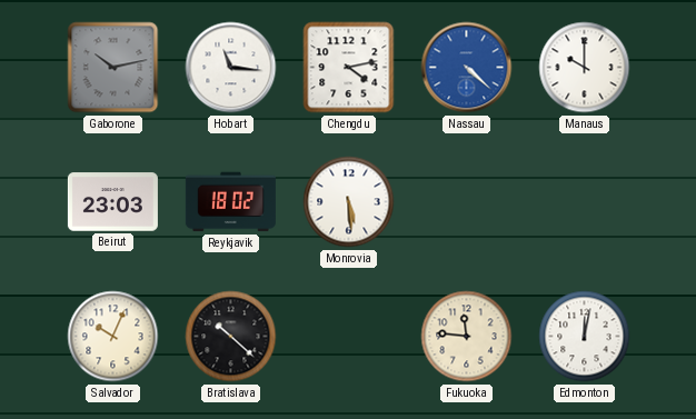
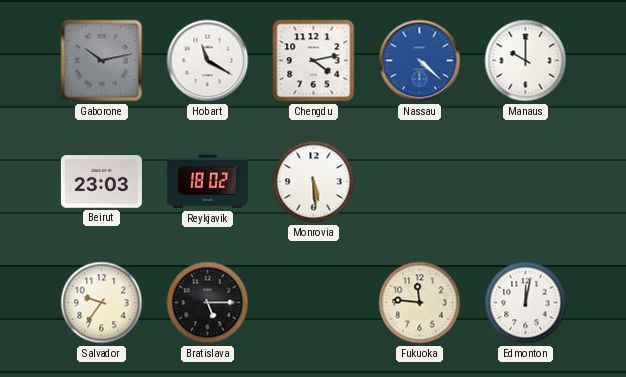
Hobart: 11:16 -> 11:20
Salvador: 10:04 -> 9:36
Bratislava: 10:22 -> 5:15
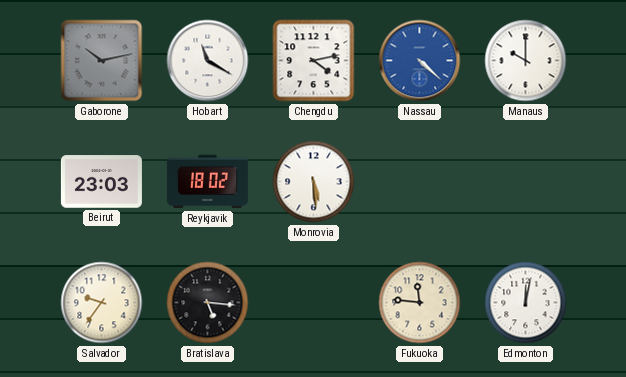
Bratislava: 5:15 -> 5:16
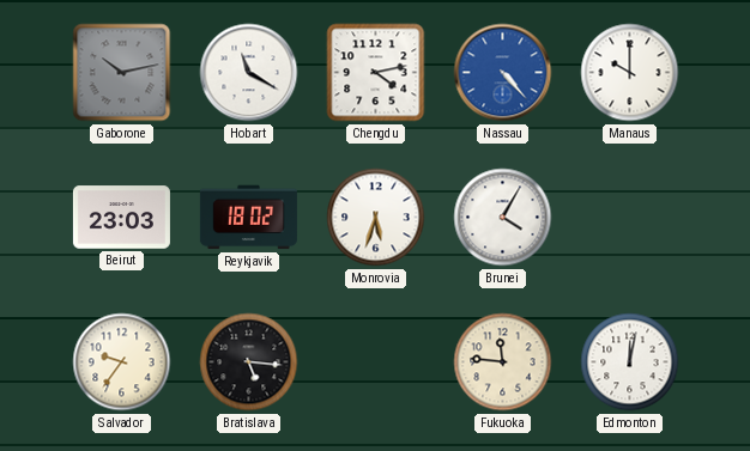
Nassau: 4:22 -> 4:23
Monrovia: 5:29 -> 5:33
Brunei: none -> 4:05
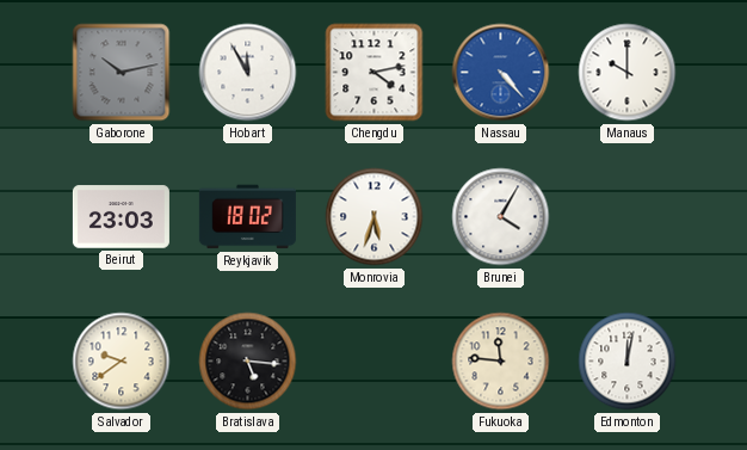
Hobart: 11:20 -> 11:55
Salvador: 9:36 -> 9:39
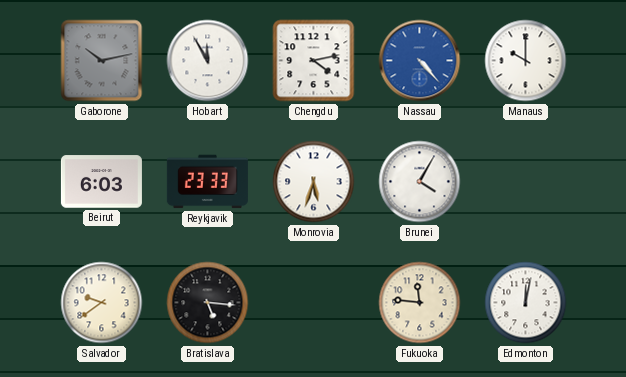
Beirut: 23:03 -> 6:03
Reykjavik: 18:02 -> 23:33
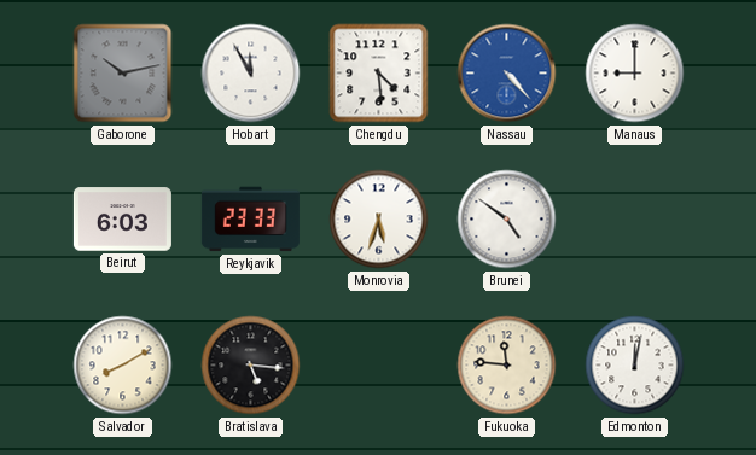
Chengdu: 4:13 -> 4:29
Manaus: 10:00 -> 9:00
Brunei: 4:05 -> 4:51
Salvador: 9:39 -> 8:10
